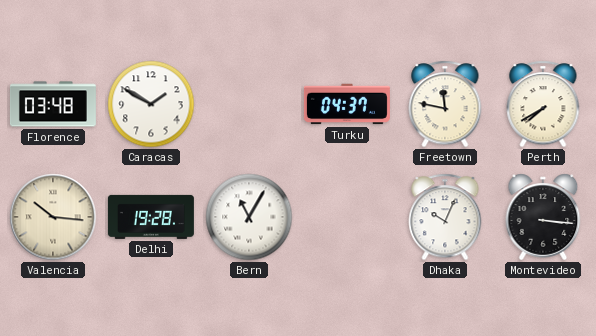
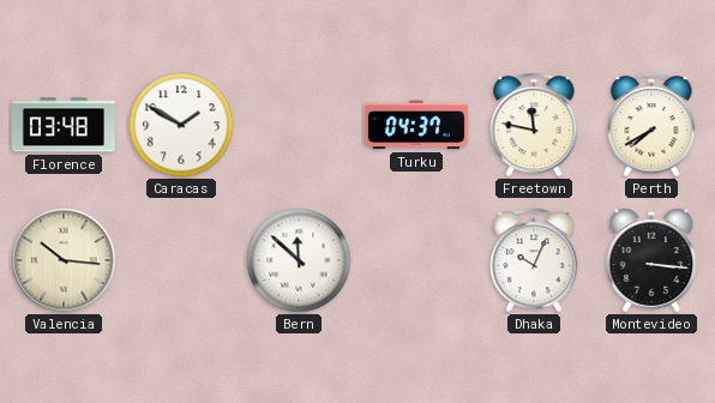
Delhi: 19:28 -> none
Bern: 11:05 -> 11:52
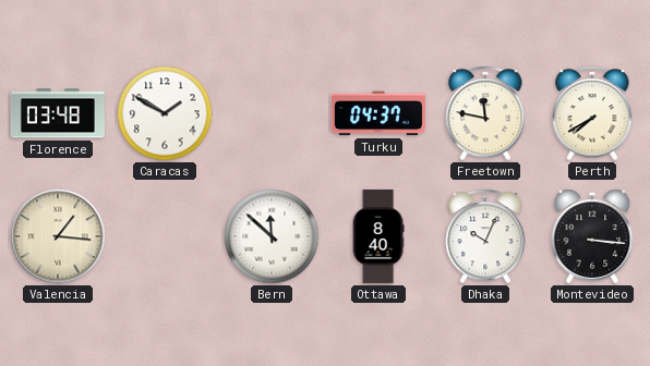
Valencia: 10:16 -> 1:16
Ottawa: none -> 8:40
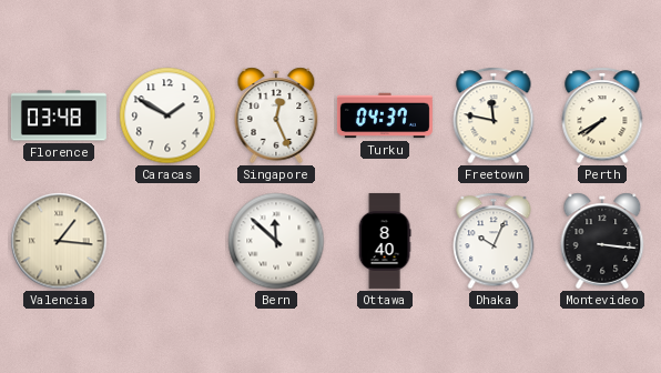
Singapore: none -> 12:26
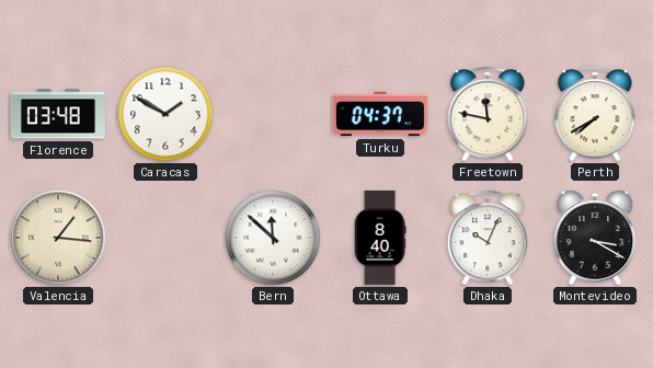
Singapore: 12:26 -> none
Montevideo: 3:16 -> 3:20
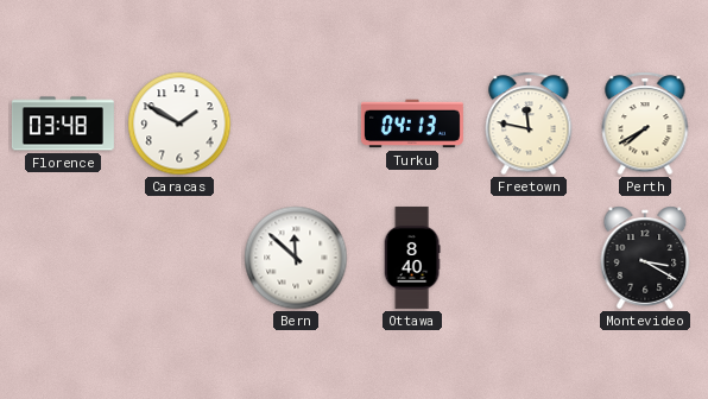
Turku: 04:37 -> 04:13
Valencia: 1:16 -> none
Dhaka: 10:04 -> none
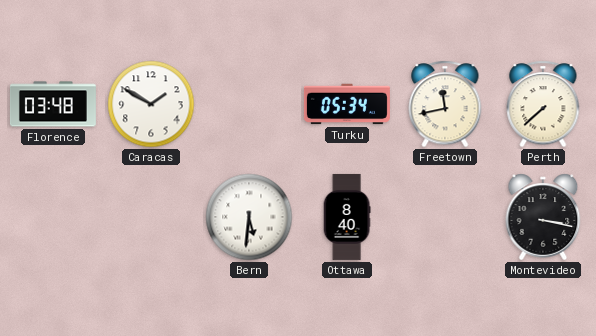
Turku: 04:13 -> 05:34
Freetown: 11:47 -> 11:43
Perth: 7:40 -> 7:38
Bern: 11:52 -> 5:31
Montevideo: 3:20 -> 3:17
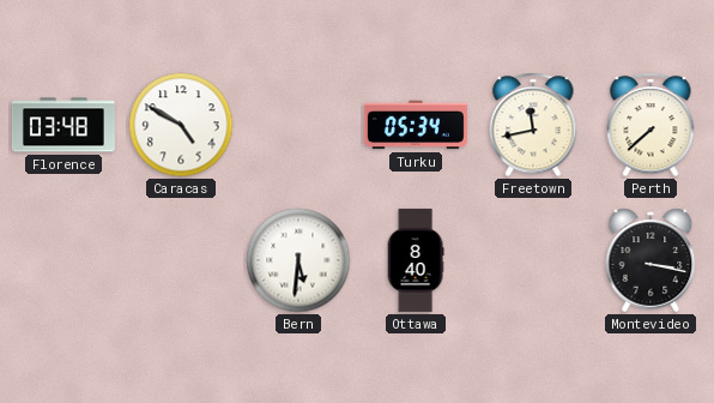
Caracas: 1:50 -> 4:50
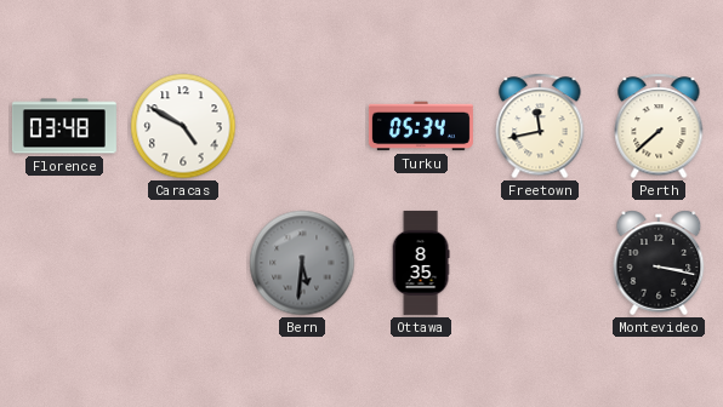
Bern dial: white -> grey
Ottawa: 8:40 -> 8:35
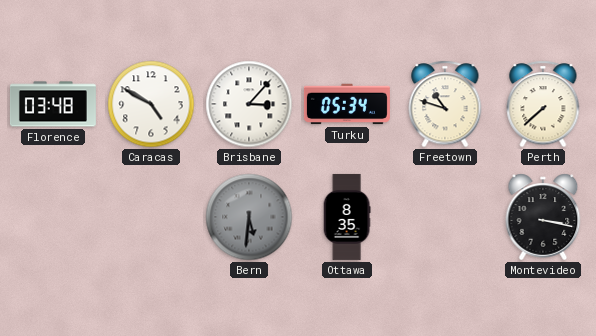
Brisbane: none -> 3:07
Freetown: 11:43 -> 10:48
